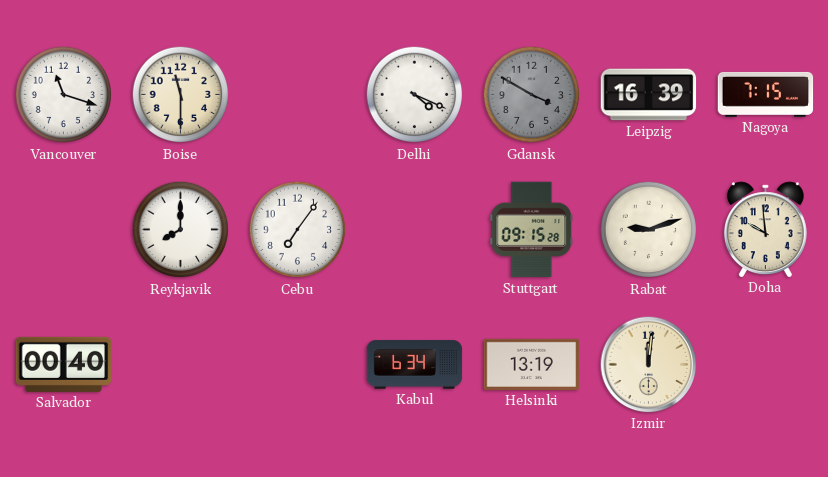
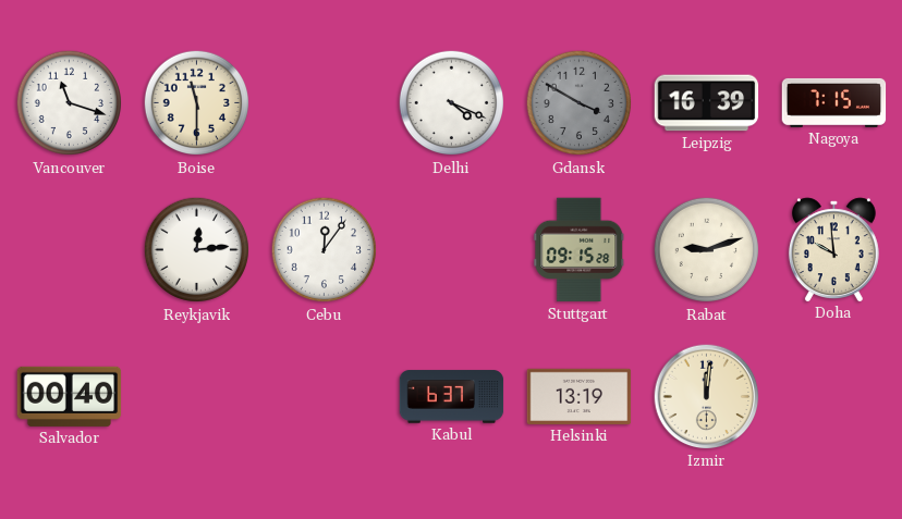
Reykjavik: 8:00 -> 12:14
Cebu: 7:06 -> 12:06
Kabul: 6:34 -> 6:37
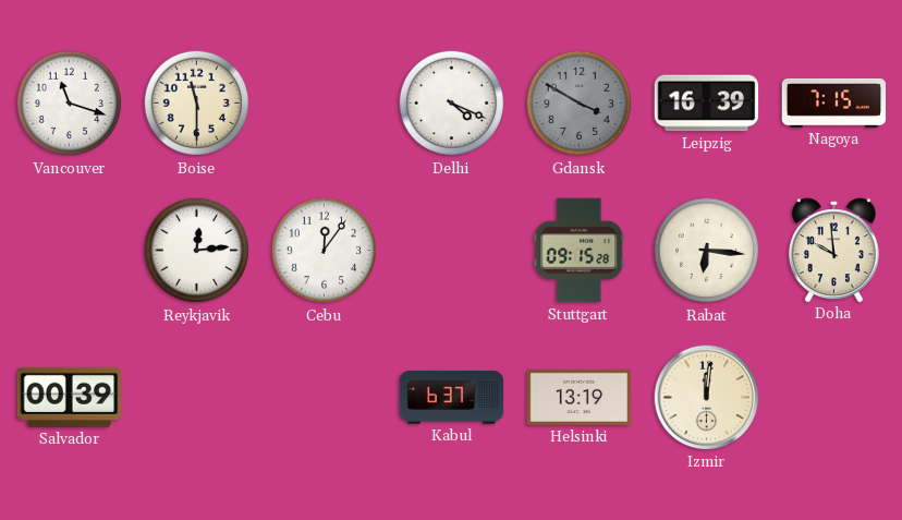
Rabat: 9:12 -> 6:16
Salvador: 00:40 -> 00:39
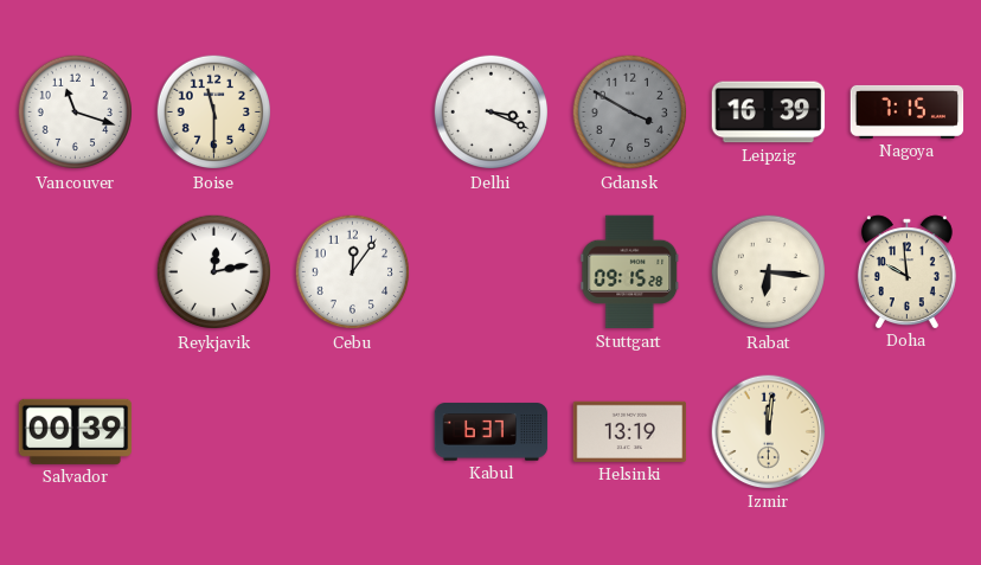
Delhi: 4:19 -> 3:19
Reykjavik: 12:14 -> 12:13
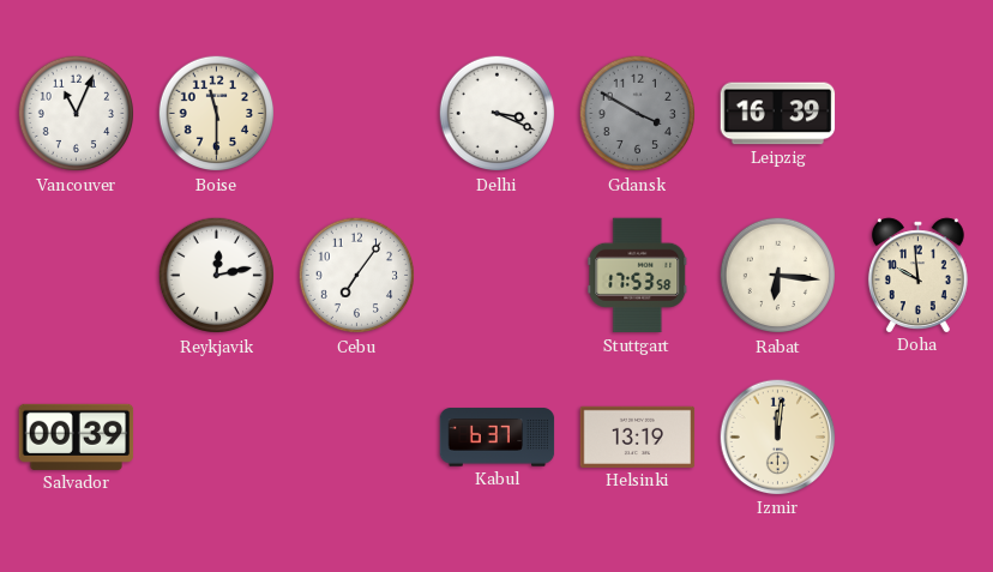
Vancouver: 11:18 -> 11:04
Nagoya: 7:15 -> none
Cebu: 12:06 -> 7:06
Stuttgart: 09:15 -> 17:53
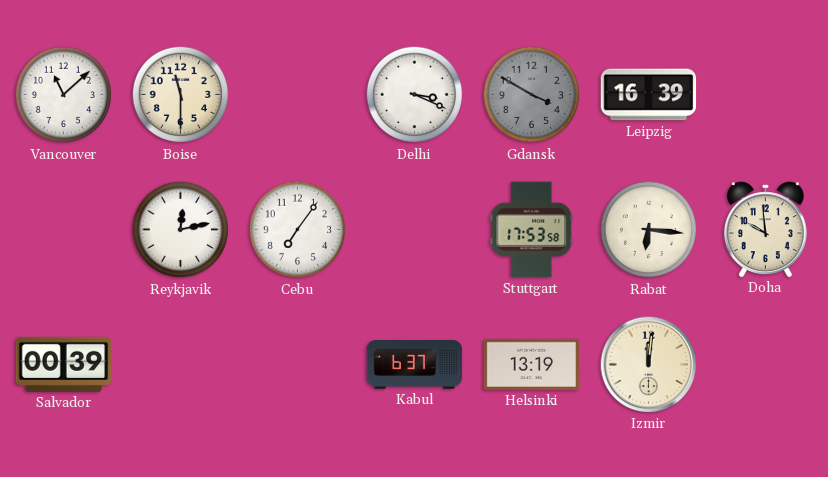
Vancouver: 11:04 -> 11:08
